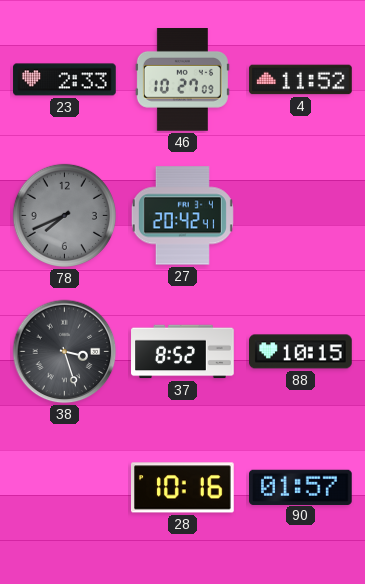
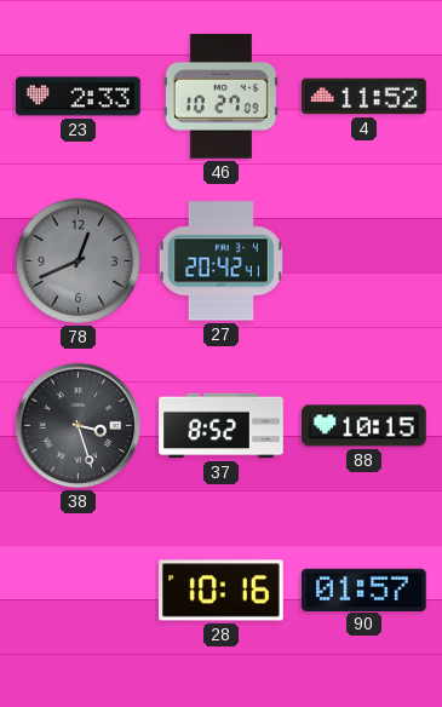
78: 7:41 -> 12:41
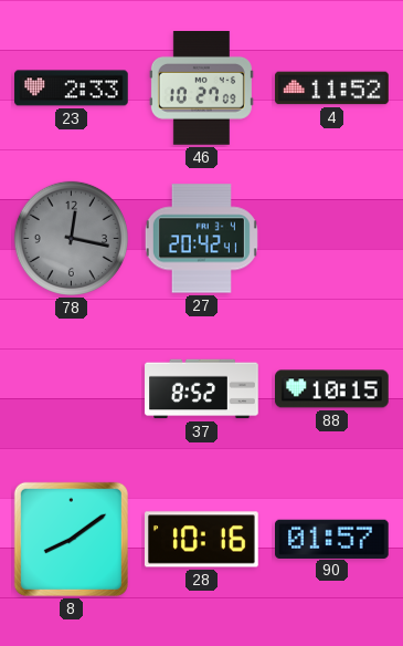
78: 12:41 -> 12:17
38: 3:27 -> none
8: none -> 8:09
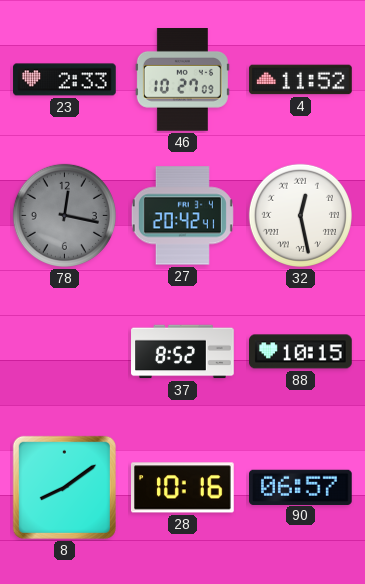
32: none -> 12:28
90: 01:57 -> 06:57
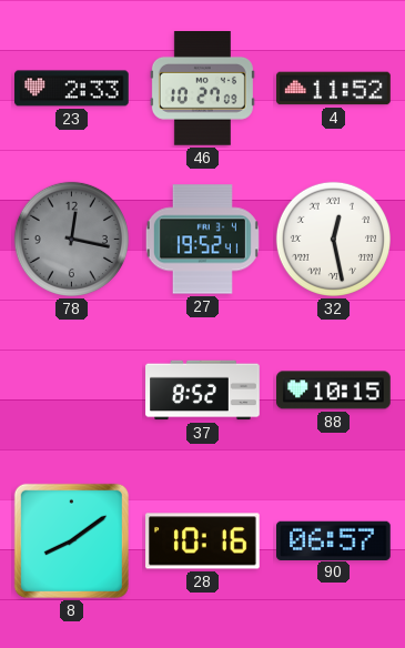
27: 20:42 -> 19:52
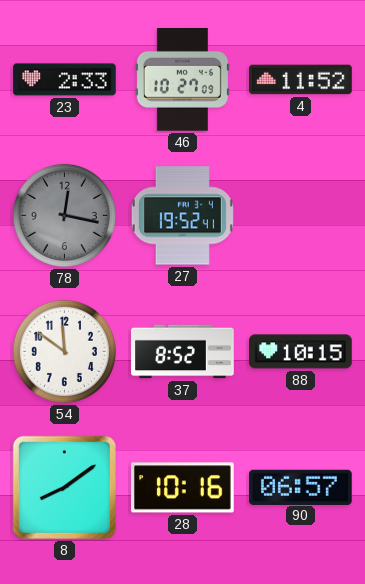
32: 12:28 -> none
54: none -> 11:51
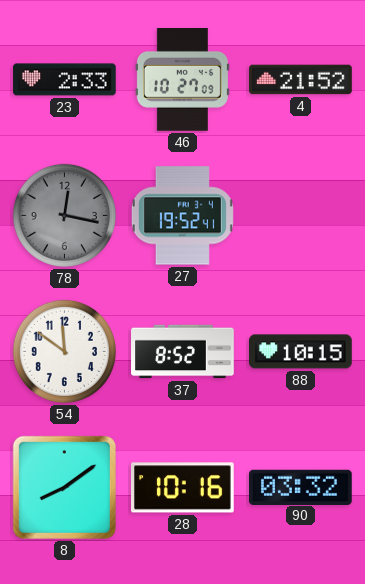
4: 11:52 -> 21:52
90: 06:57 -> 03:32
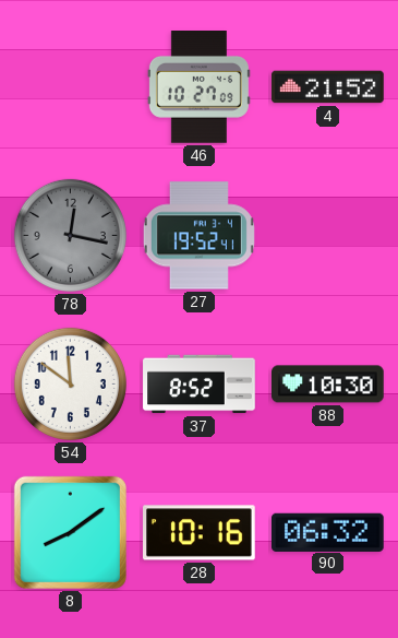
23: 2:33 -> none
88: 10:15 -> 10:30
90: 03:32 -> 06:32
